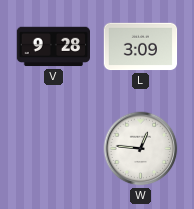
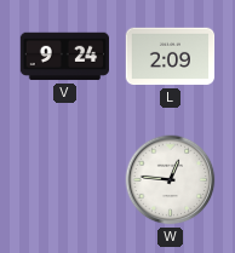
V: 9:28 -> 9:24
L: 3:09 -> 2:09
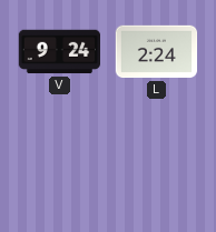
L: 2:09 -> 2:24
W: 12:46 -> none
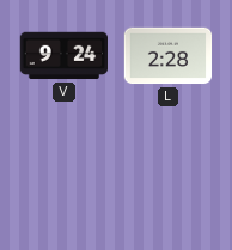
L: 2:24 -> 2:28
